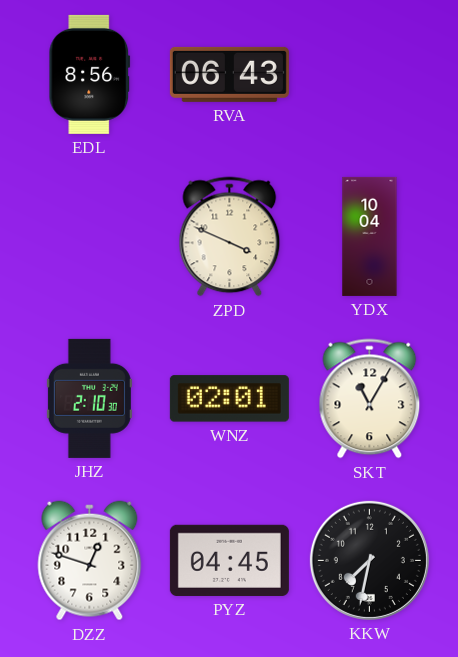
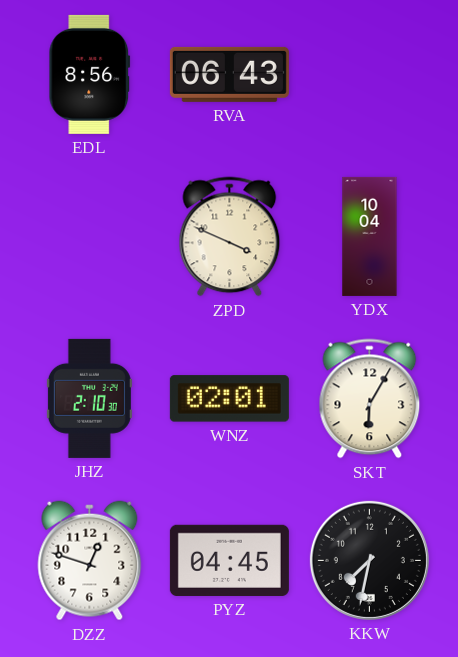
SKT: 11:05 -> 6:05
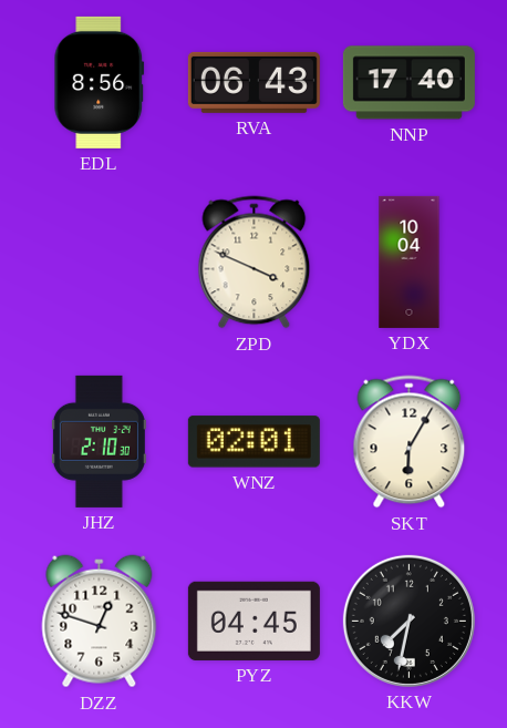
NNP: none -> 17:40
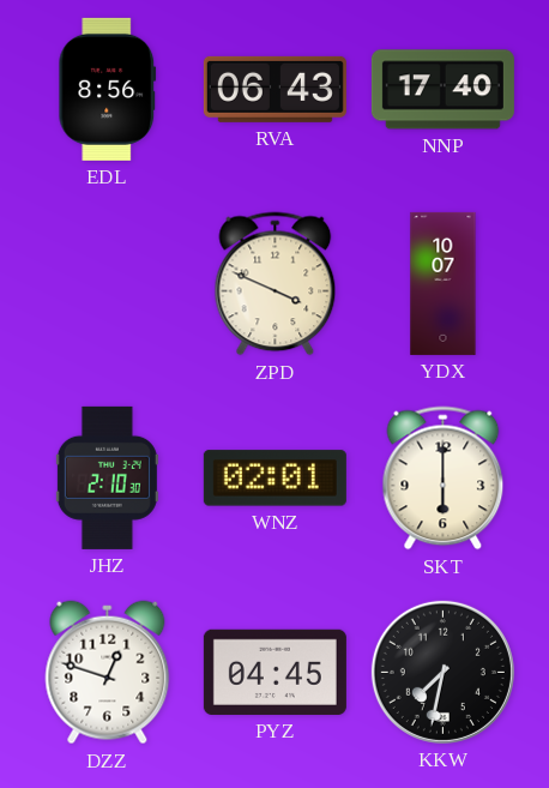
YDX: 10:04 -> 10:07
SKT: 6:05 -> 6:00
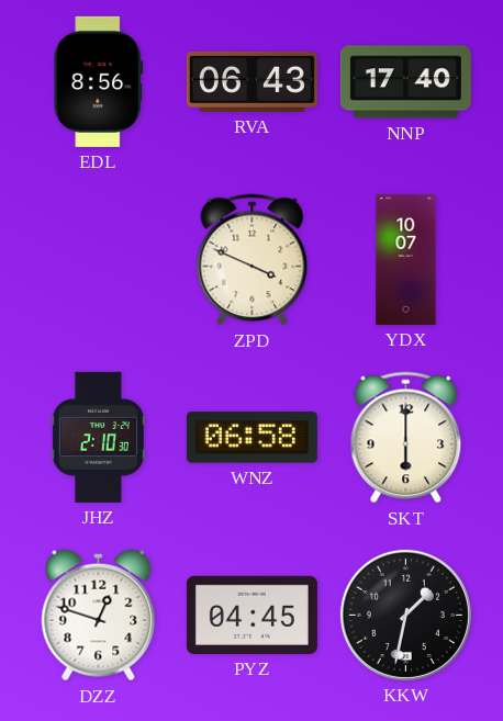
WNZ: 02:01 -> 06:58
KKW: 7:32 -> 1:32
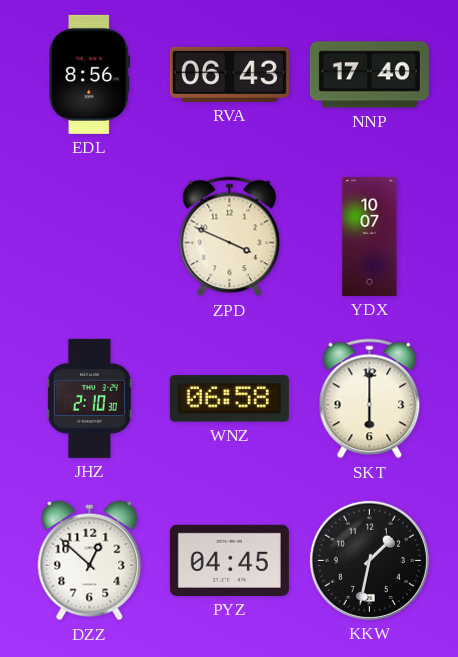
DZZ: 12:48 -> 12:52
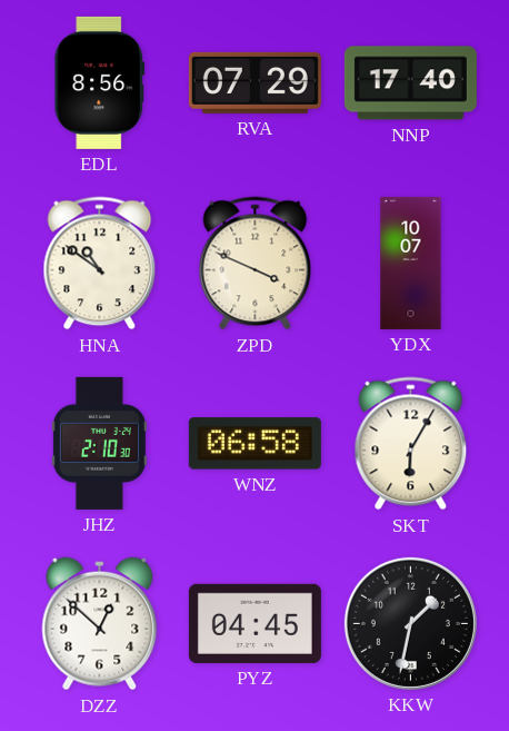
RVA: 06:43 -> 07:29
HNA: none -> 10:51
SKT: 6:00 -> 6:05
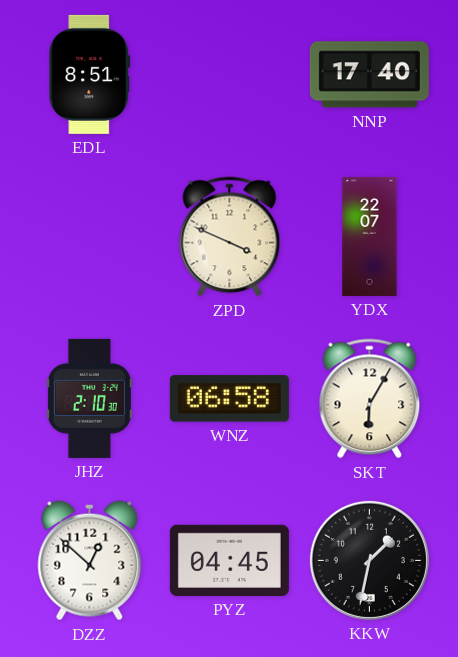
EDL: 8:56 -> 8:51
RVA: 07:29 -> none
HNA: 10:51 -> none
YDX: 10:07 -> 22:07
